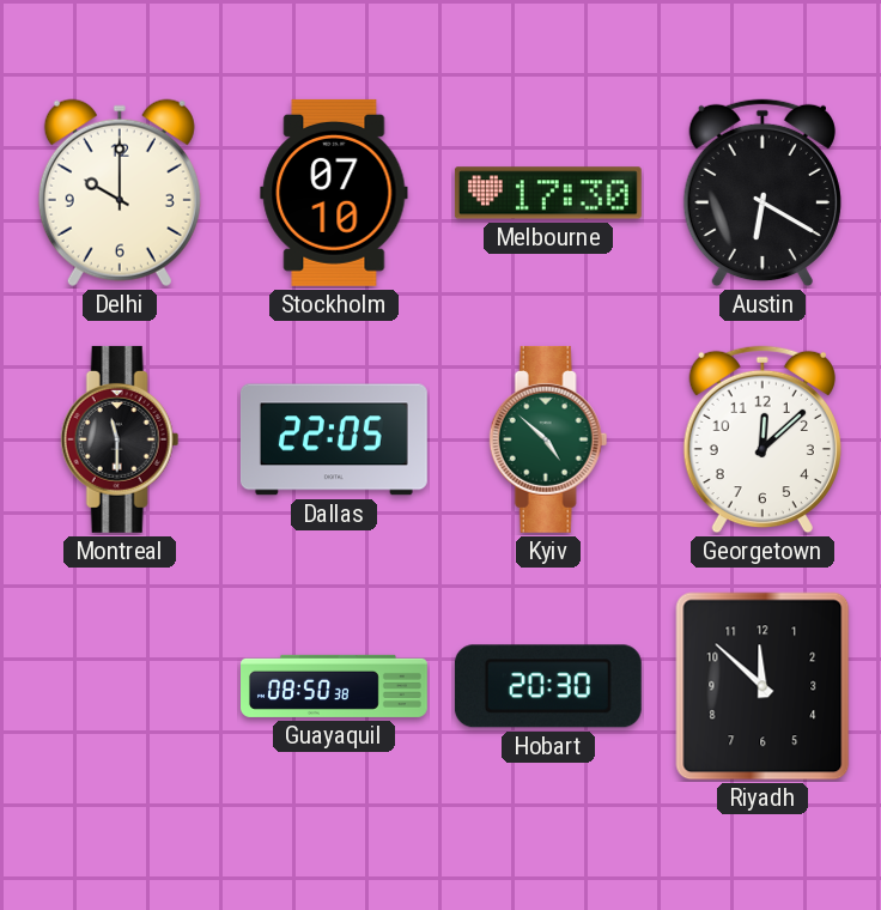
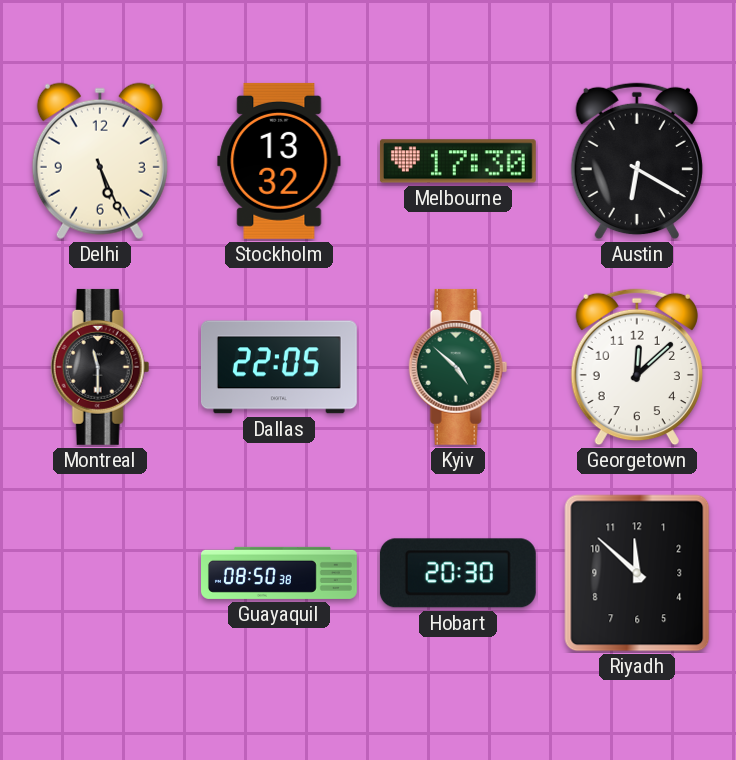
Delhi: 10:00 -> 5:26
Stockholm: 07:10 -> 13:32
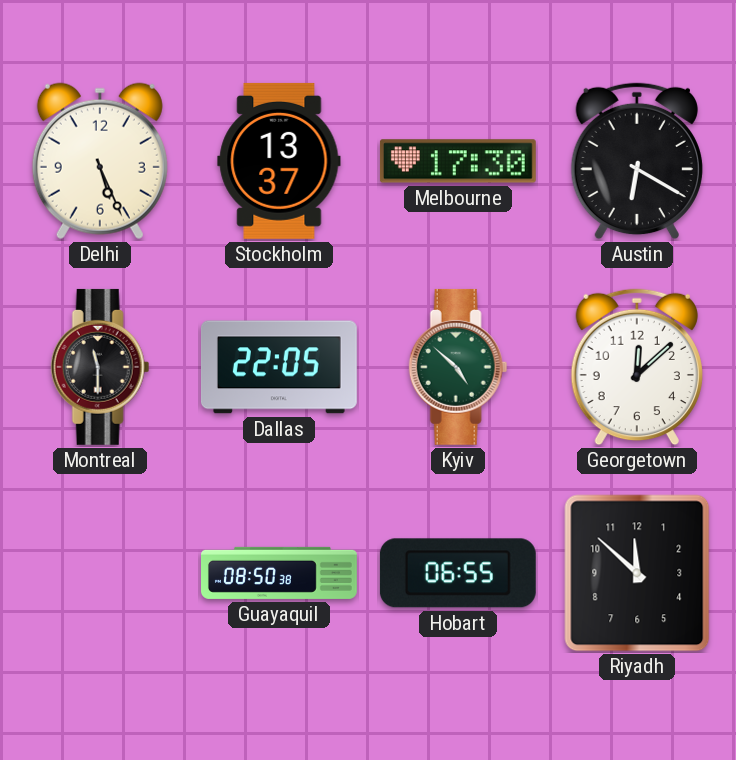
Stockholm: 13:32 -> 13:37
Hobart: 20:30 -> 06:55
